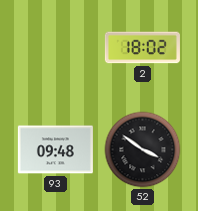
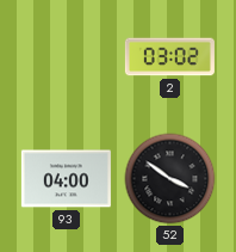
2: 18:02 -> 03:02
93: 09:48 -> 04:00
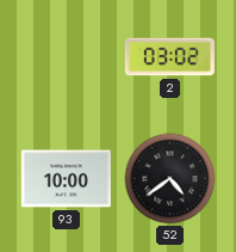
93: 04:00 -> 10:00
52: 3:51 -> 4:39
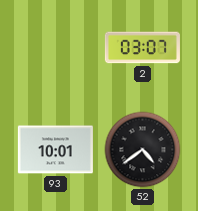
2: 03:02 -> 03:07
93: 10:00 -> 10:01
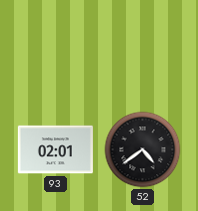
2: 03:07 -> none
93: 10:01 -> 02:01
